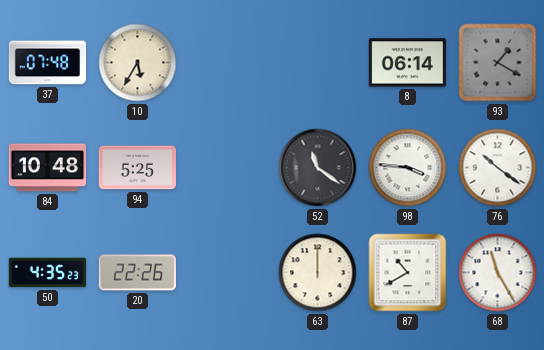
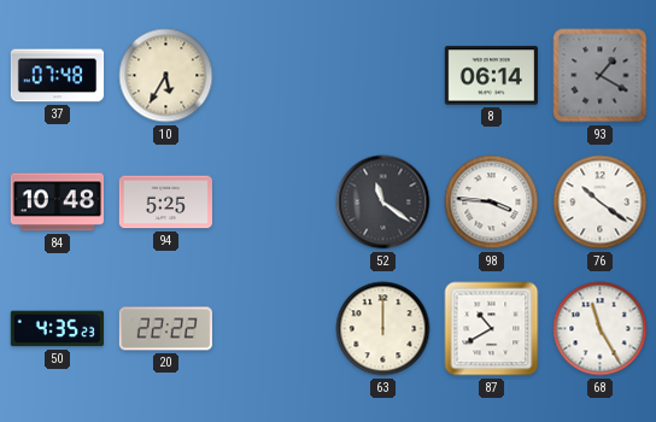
20: 22:26 -> 22:22
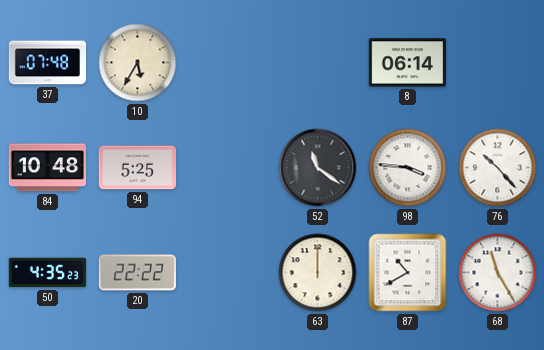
93: 1:20 -> none
76: 10:21 -> 10:23
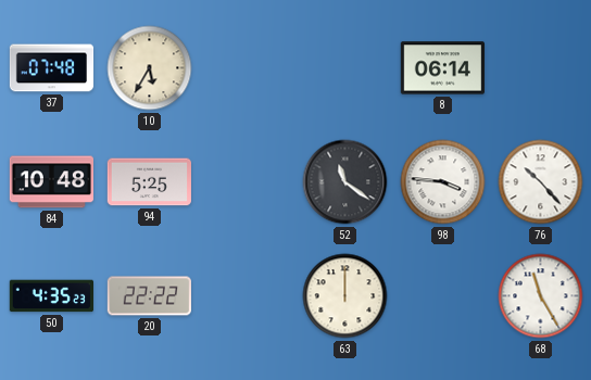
87: 10:40 -> none
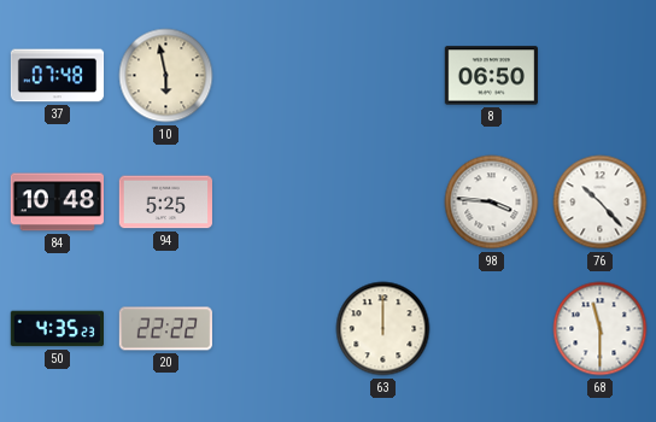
10: 5:35 -> 5:58
8: 06:14 -> 06:50
52: 11:21 -> none
68: 11:25 -> 11:30
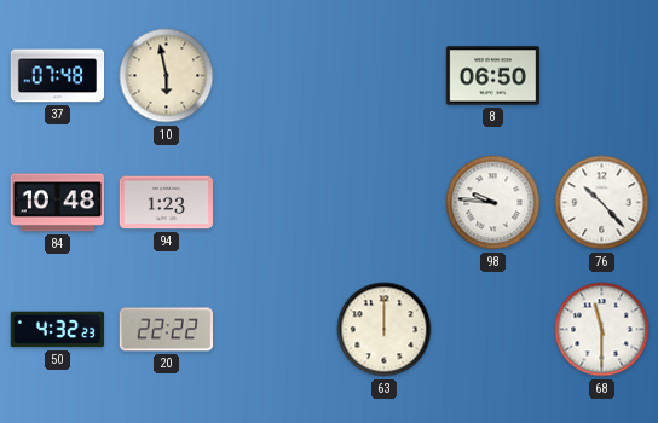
94: 5:25 -> 1:23
98: 3:46 -> 9:46
50: 4:35 -> 4:32
